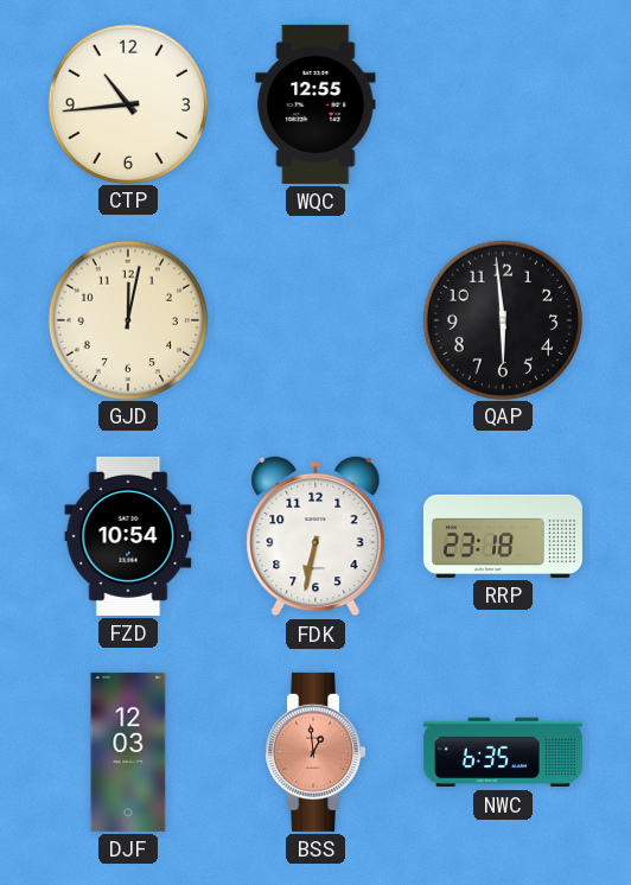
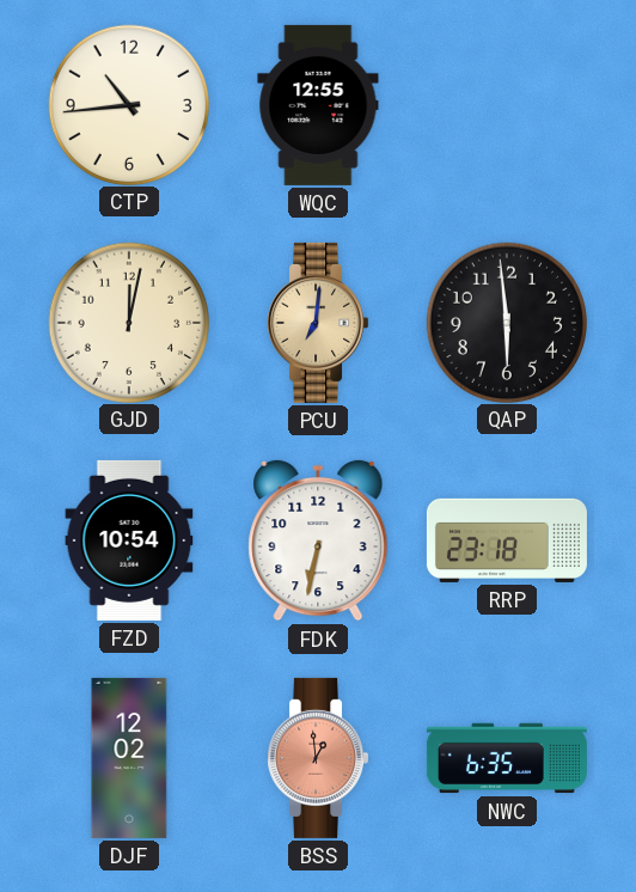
PCU: none -> 7:01
DJF: 12:03 -> 12:02
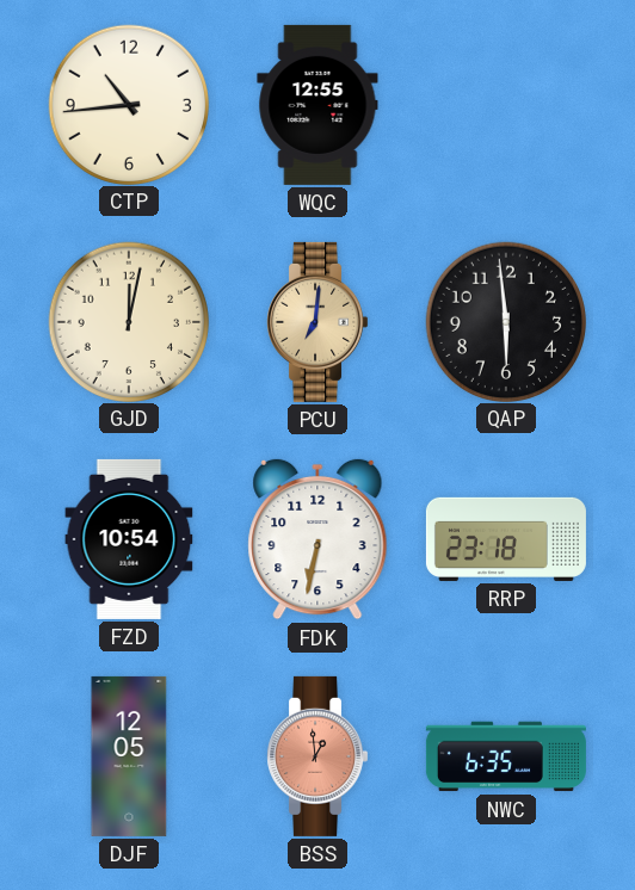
DJF: 12:02 -> 12:05
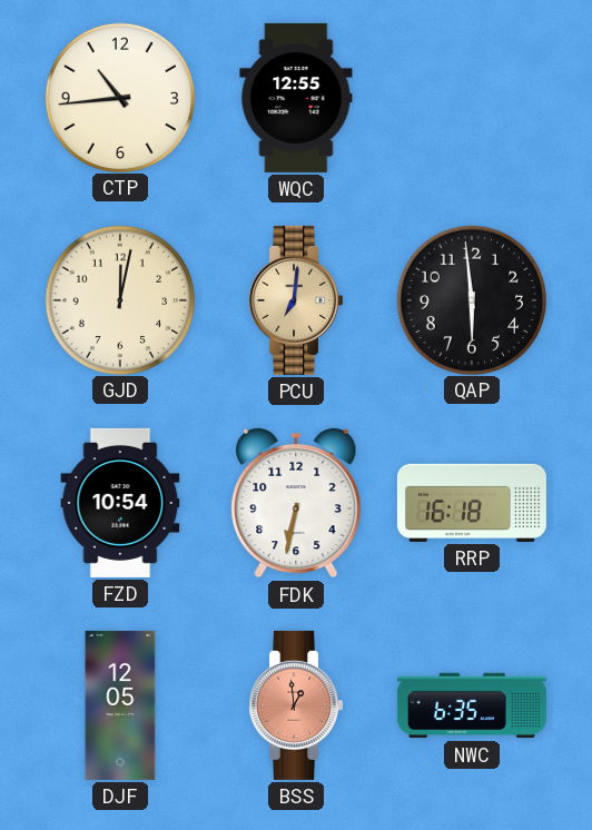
RRP: 23:18 -> 16:18
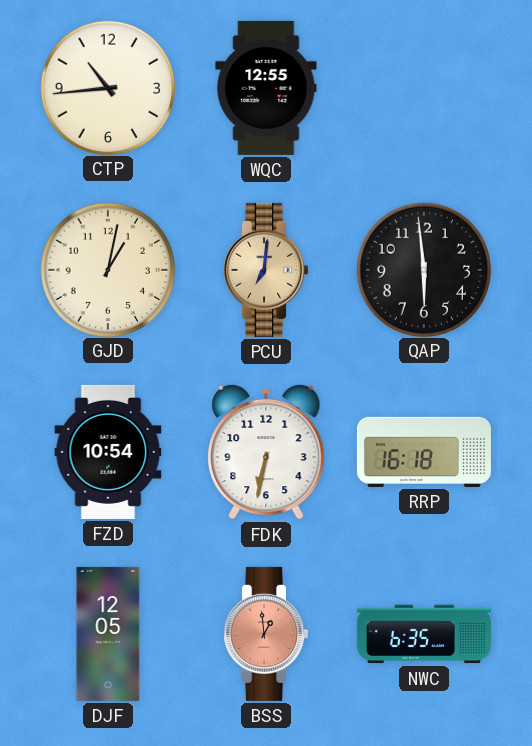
GJD: 12:02 -> 1:02
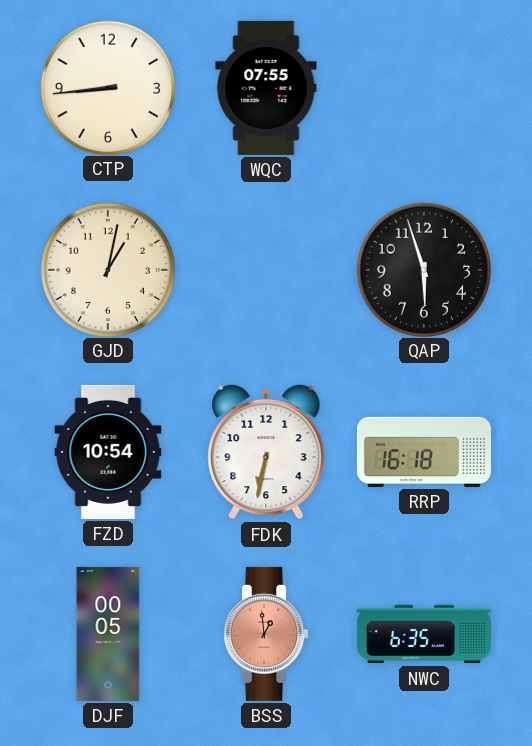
CTP: 10:44 -> 8:44
WQC: 12:55 -> 07:55
PCU: 7:01 -> none
QAP: 5:59 -> 5:57
DJF: 12:05 -> 00:05
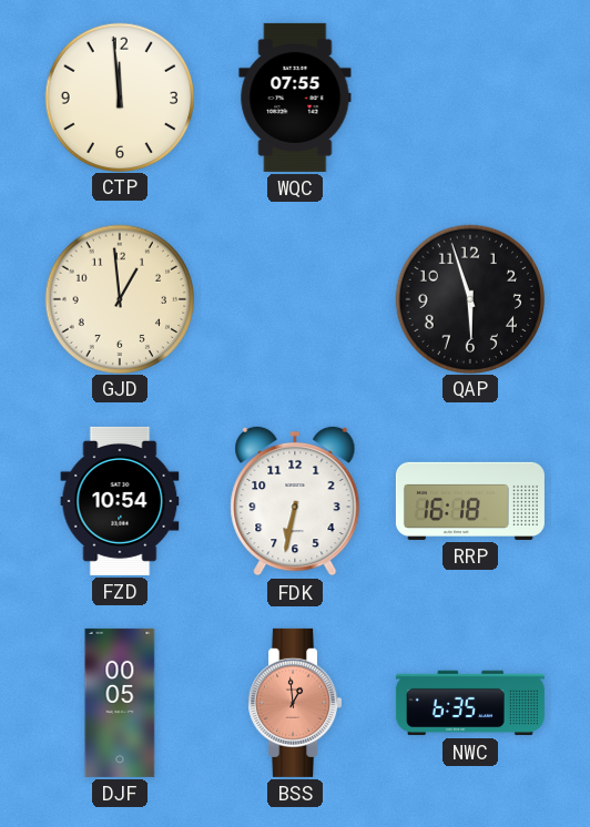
CTP: 8:44 -> 11:59
GJD: 1:02 -> 12:59
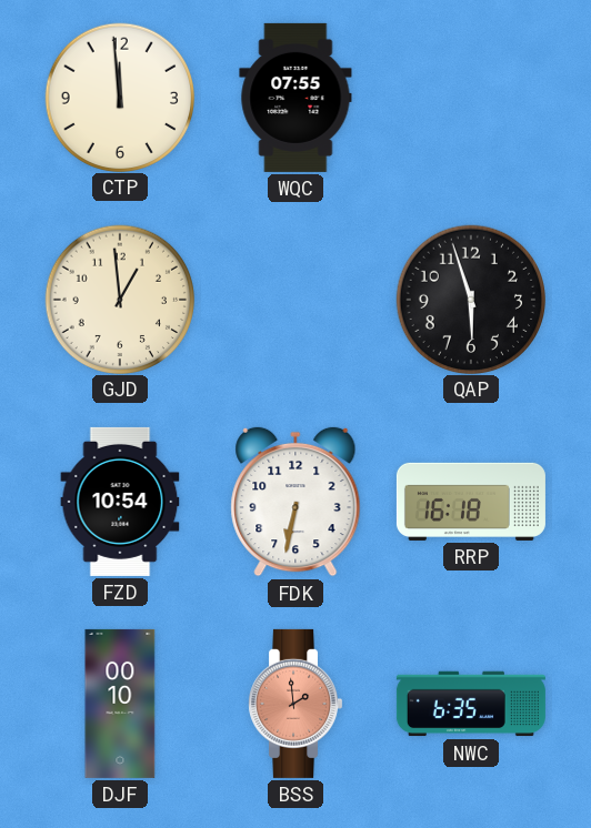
DJF: 00:05 -> 00:10
BSS: 12:59 -> 1:59
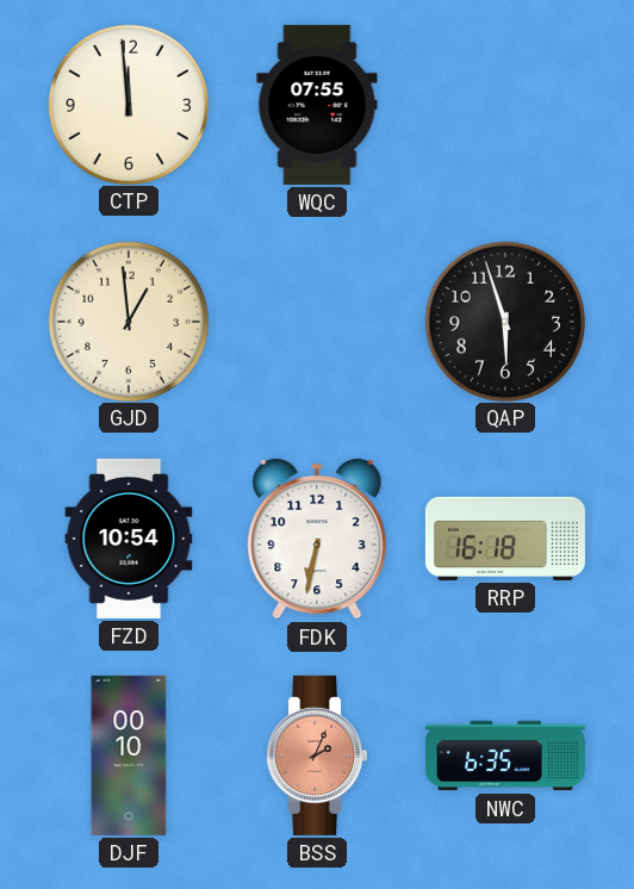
BSS: 1:59 -> 2:04
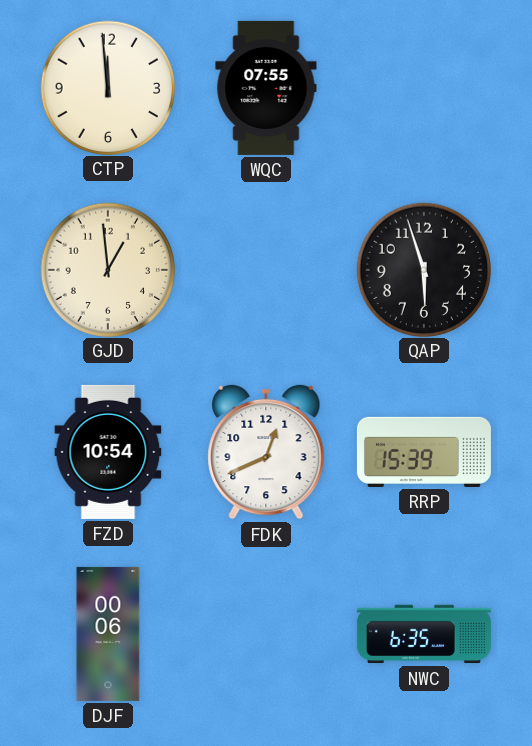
FDK: 6:32 -> 12:41
RRP: 16:18 -> 15:39
DJF: 00:10 -> 00:06
BSS: 2:04 -> none
